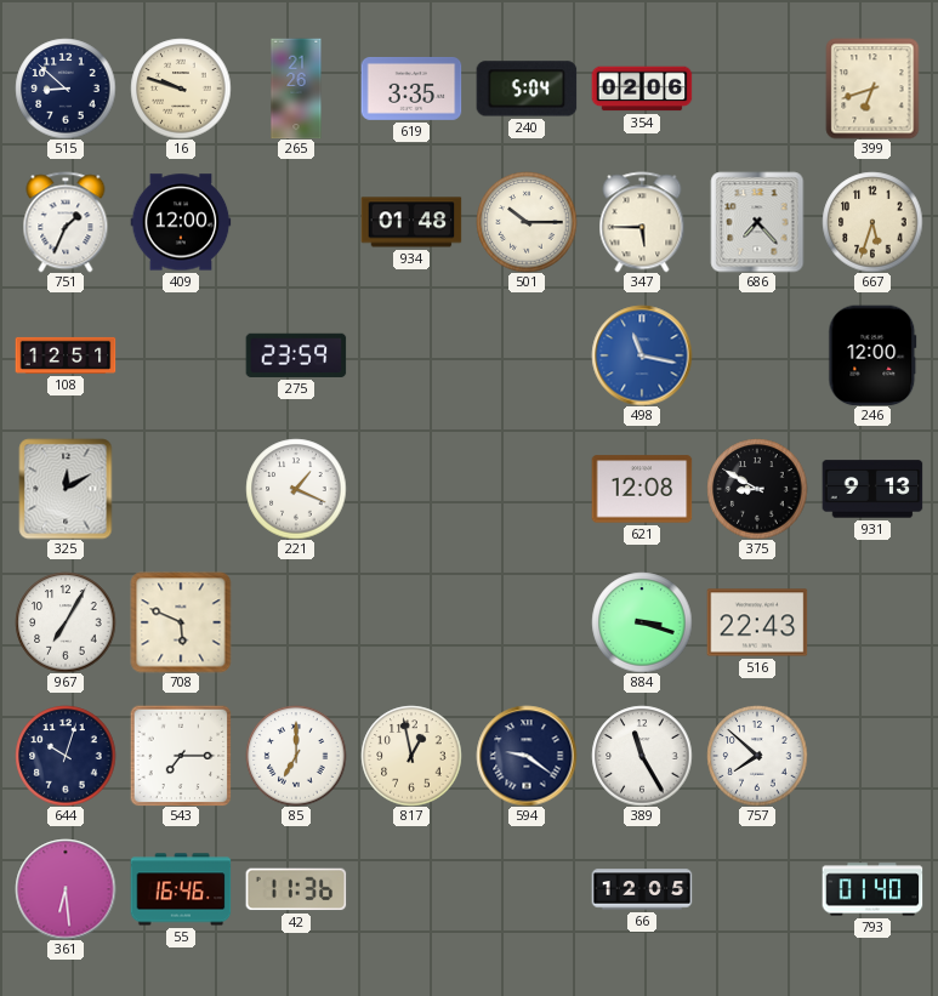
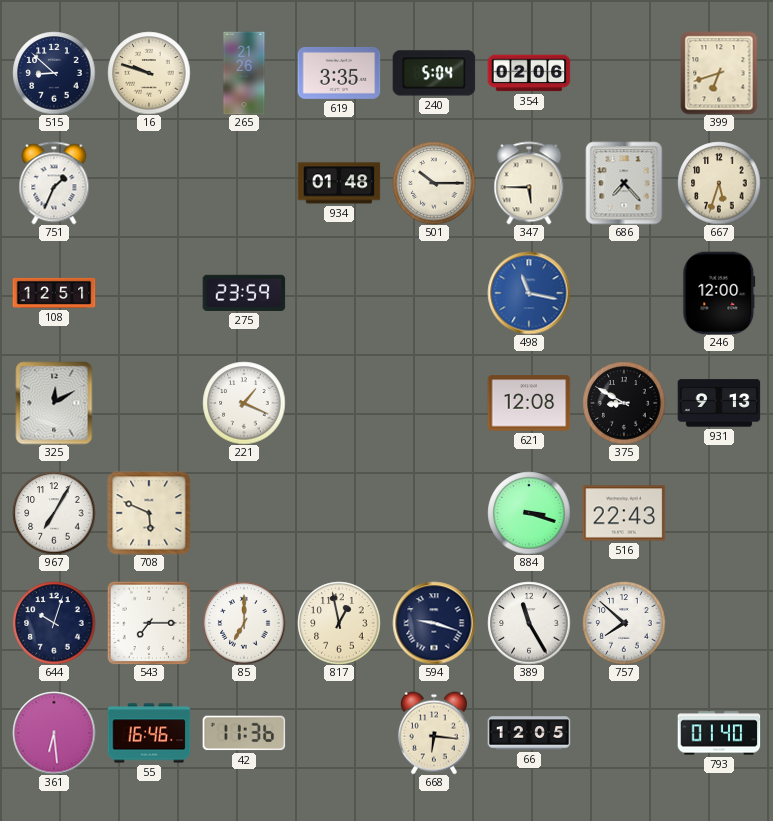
409: 12:00 -> none
594: 9:21 -> 9:18
668: none -> 6:16
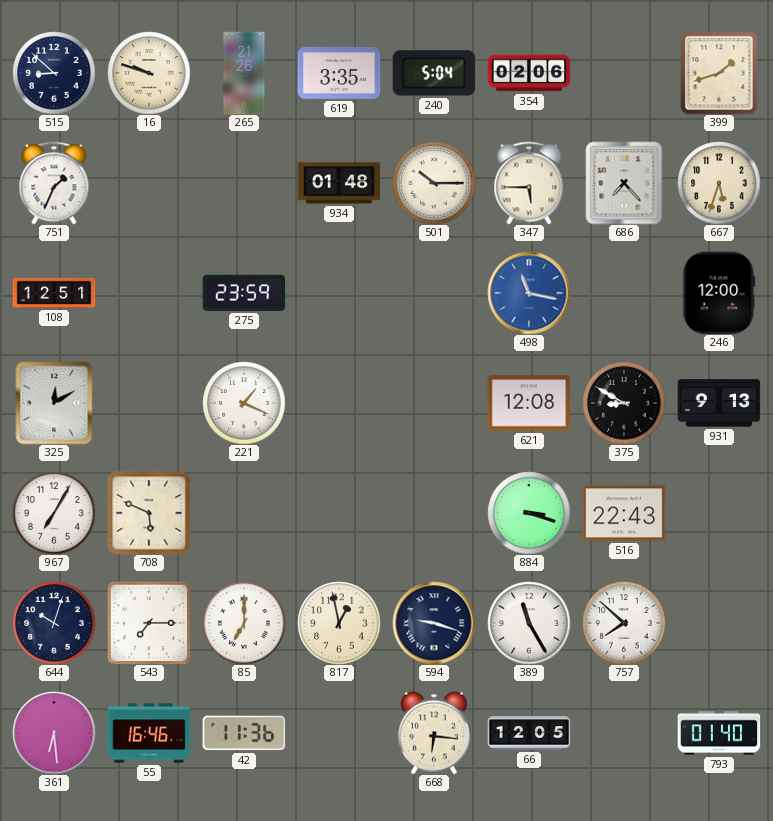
399: 6:42 -> 1:42
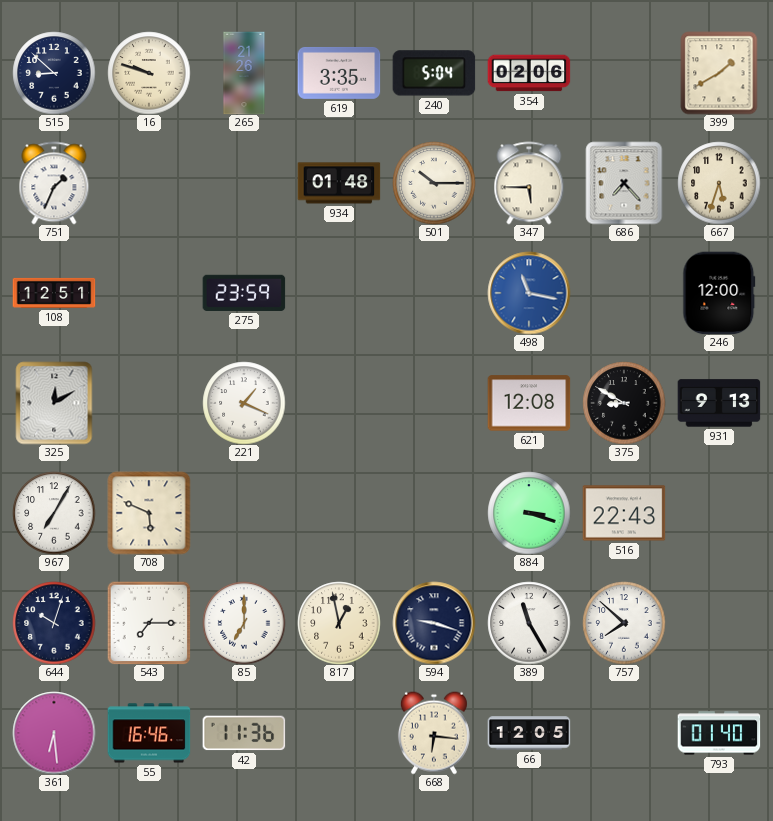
399: 1:42 -> 1:40
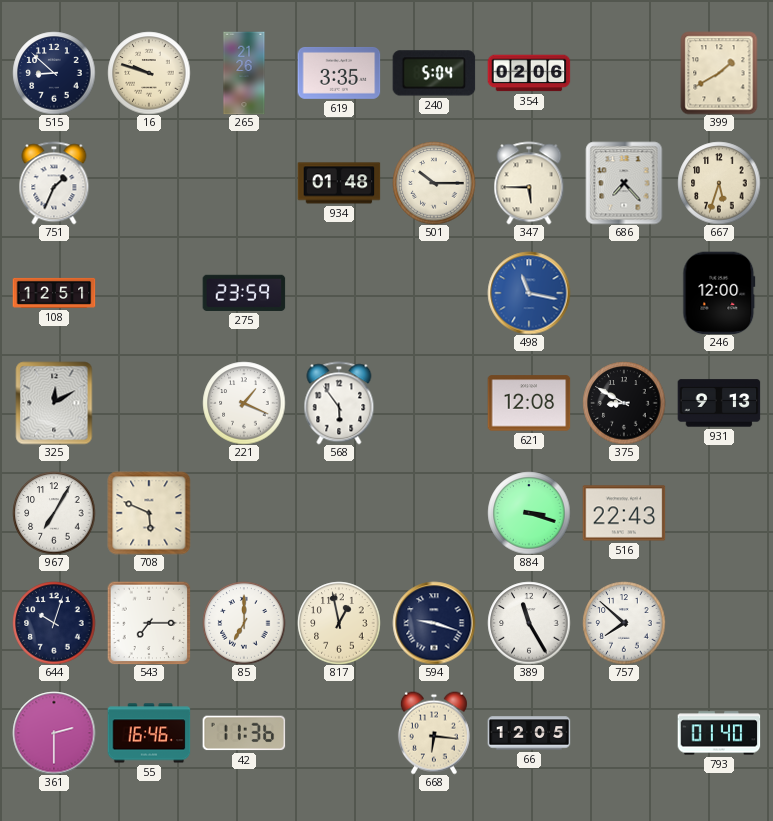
568: none -> 5:54
361: 6:29 -> 2:30
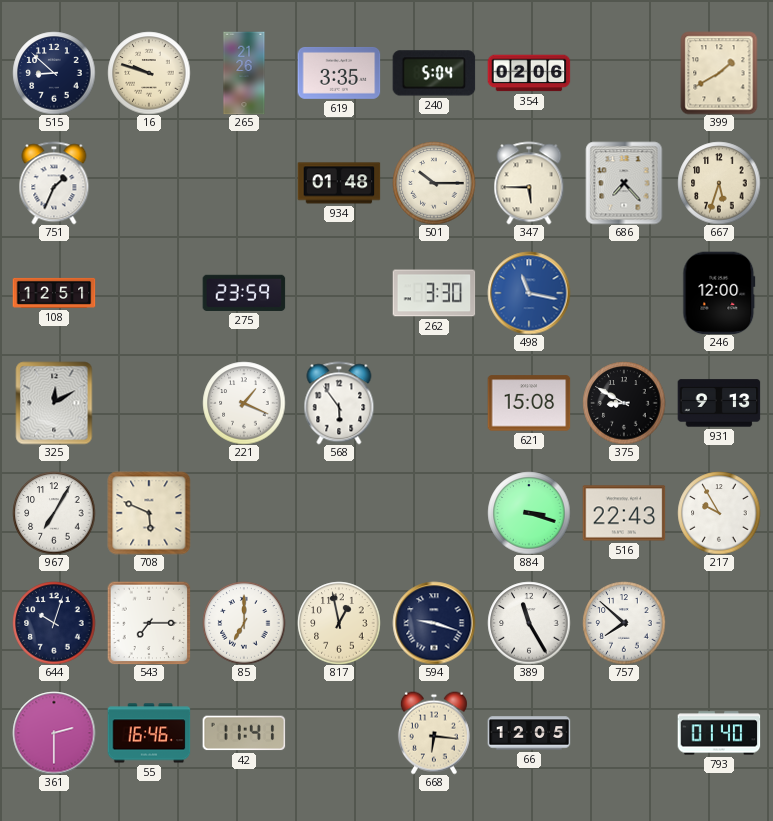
262: none -> 3:30
621: 12:08 -> 15:08
217: none -> 9:55
42: 11:36 -> 11:41
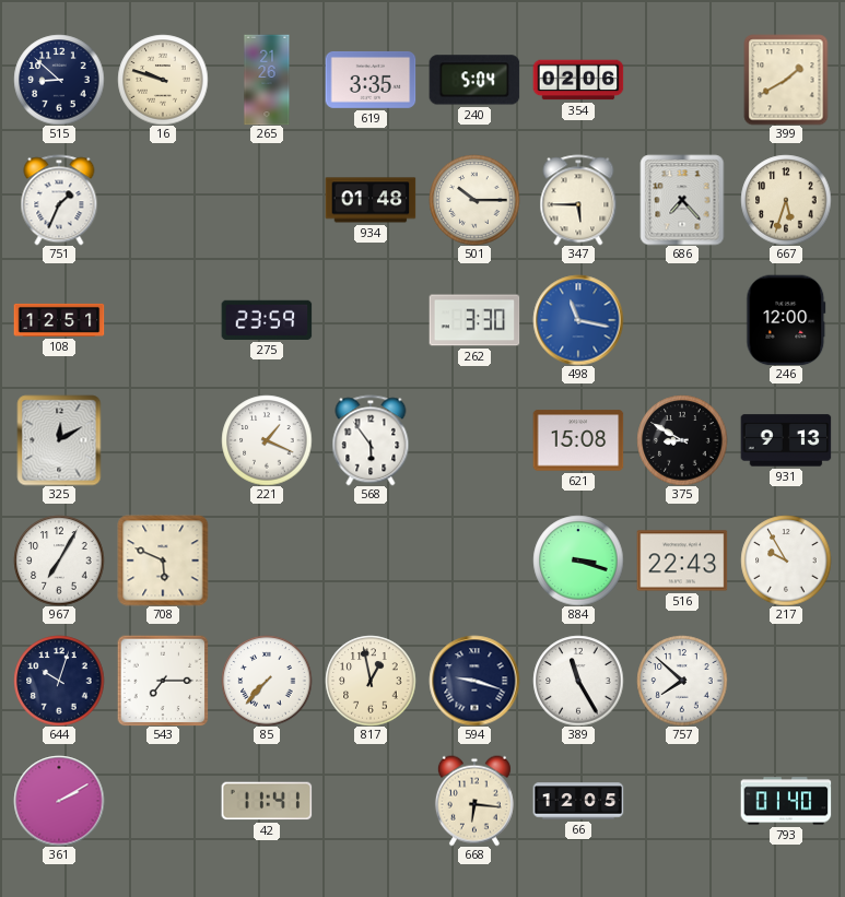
85: 7:00 -> 7:37
361: 2:30 -> 2:10
55: 16:46 -> none
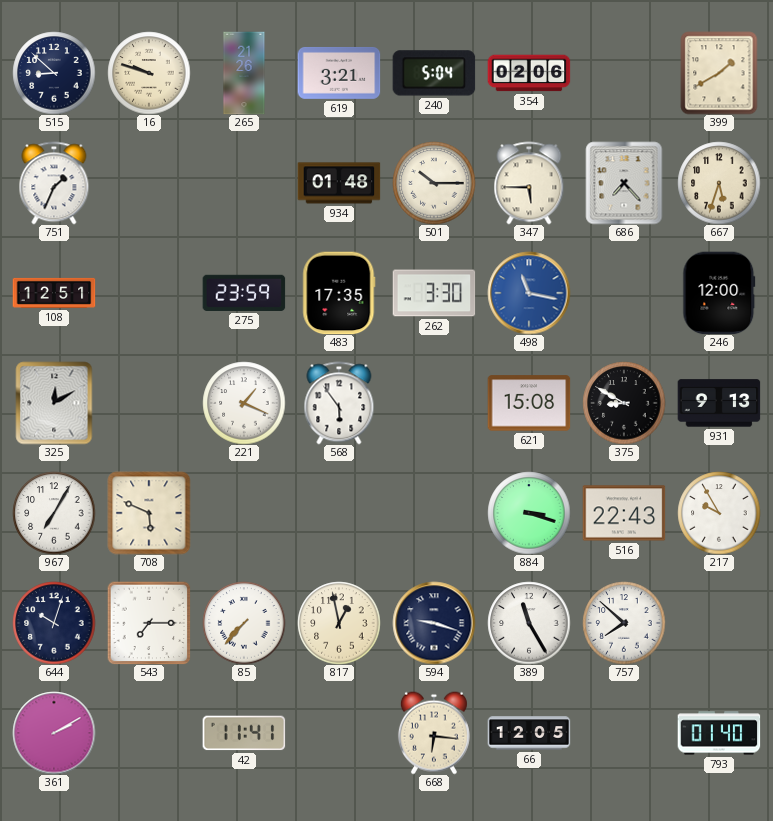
619: 3:35 -> 3:21
483: none -> 17:35
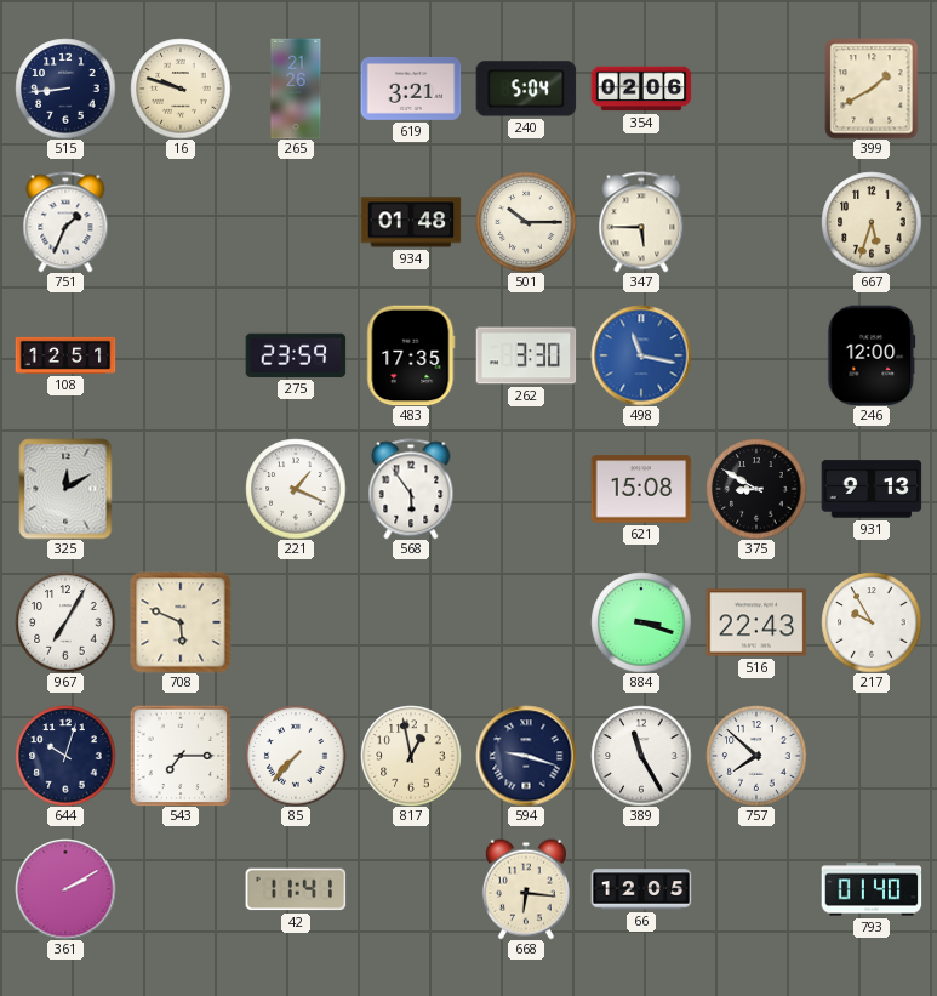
515: 8:52 -> 8:44
686: 7:23 -> none
